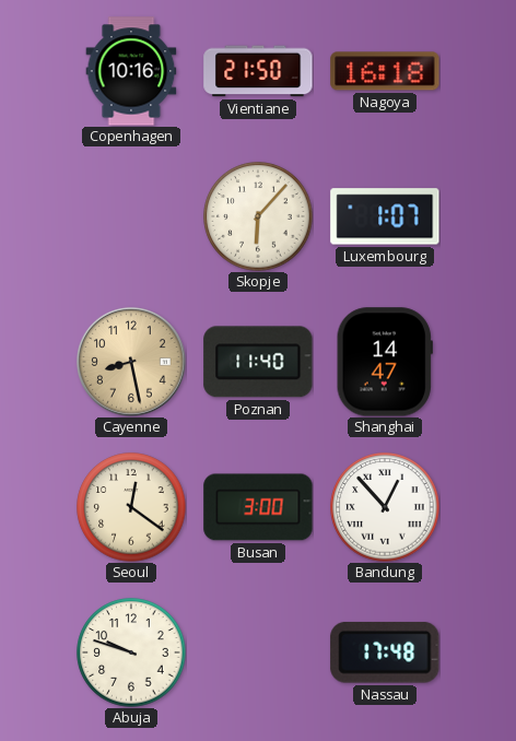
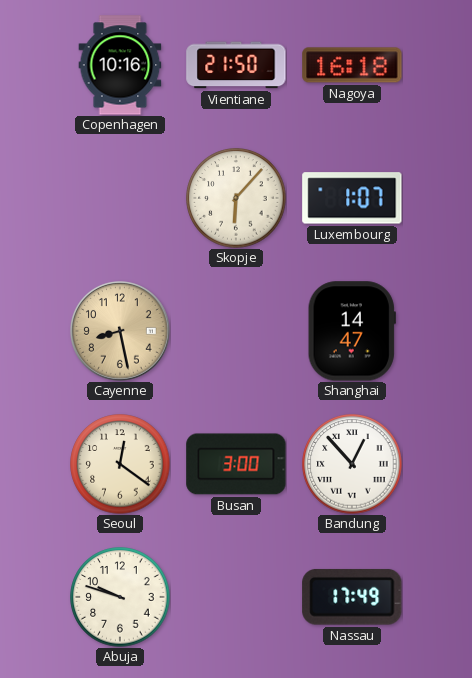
Poznan: 11:40 -> none
Nassau: 17:48 -> 17:49
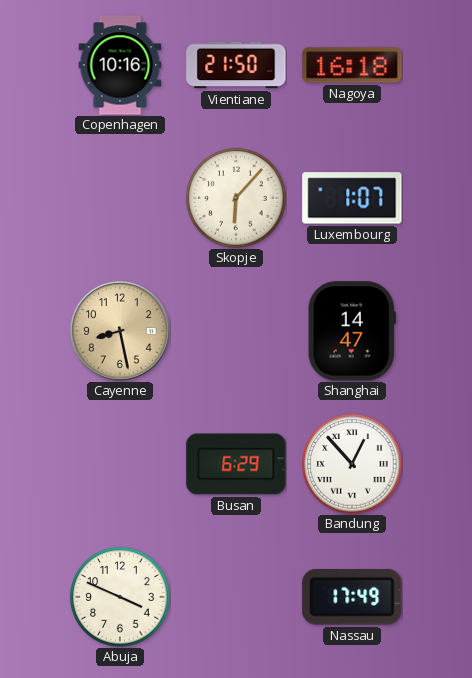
Seoul: 12:21 -> none
Busan: 3:00 -> 6:29
Abuja: 9:48 -> 3:49
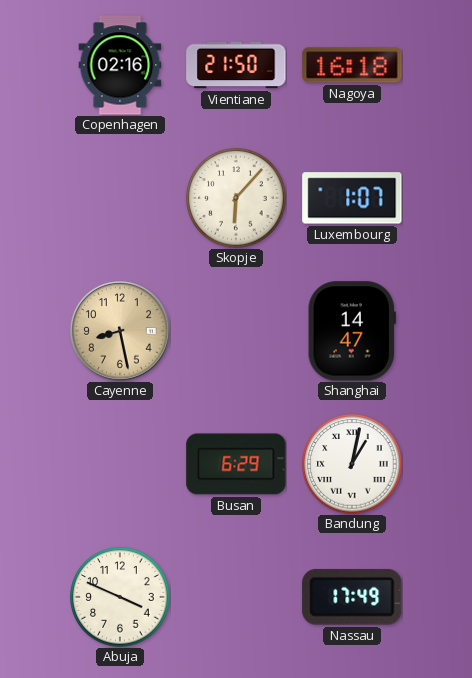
Copenhagen: 10:16 -> 02:16
Bandung: 12:53 -> 1:02
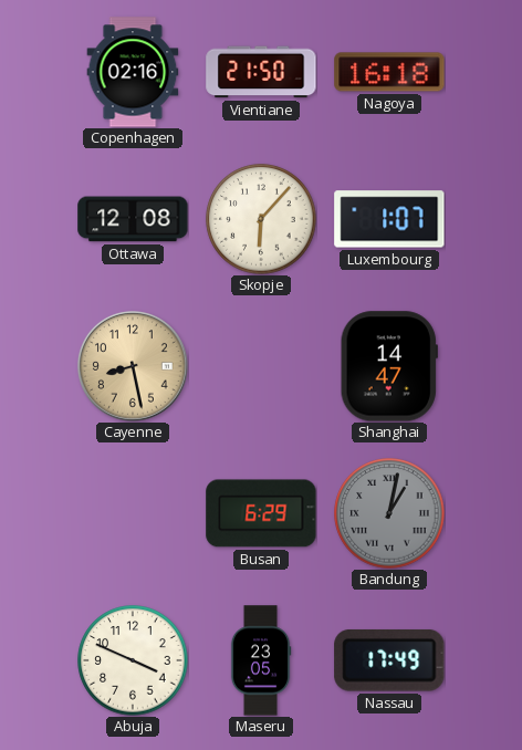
Ottawa: none -> 12:08
Bandung dial: white -> grey
Maseru: none -> 23:05
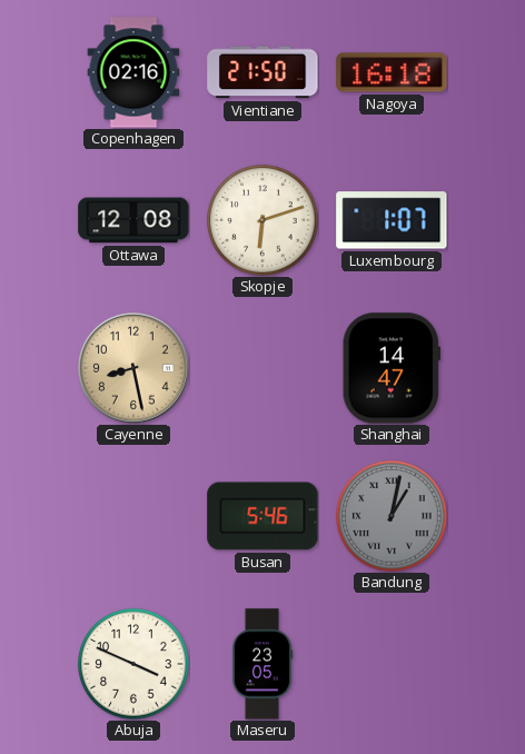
Skopje: 6:07 -> 6:12
Busan: 6:29 -> 5:46
Nassau: 17:49 -> none
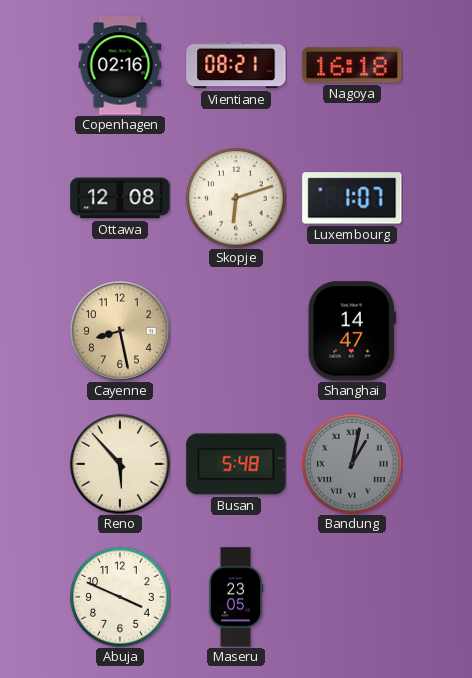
Vientiane: 21:50 -> 08:21
Reno: none -> 5:53
Busan: 5:46 -> 5:48
